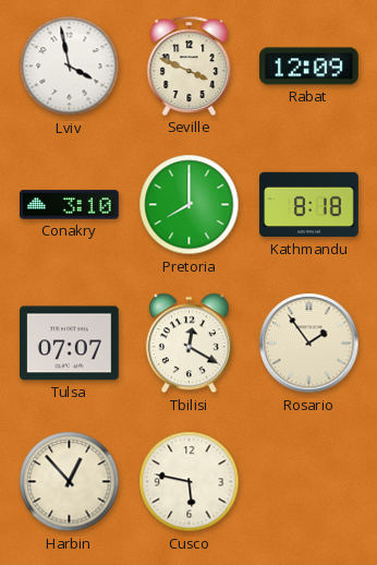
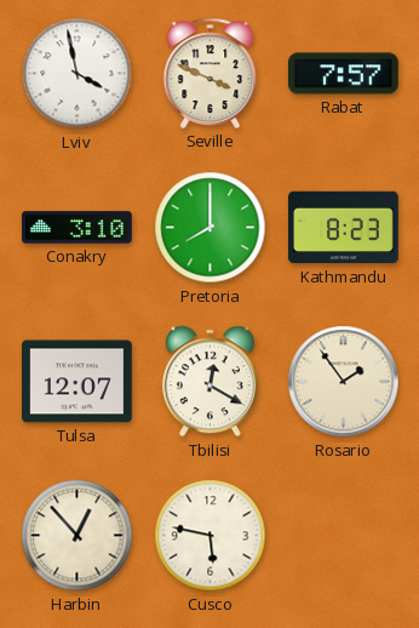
Rabat: 12:09 -> 7:57
Kathmandu: 8:18 -> 8:23
Tulsa: 07:07 -> 12:07
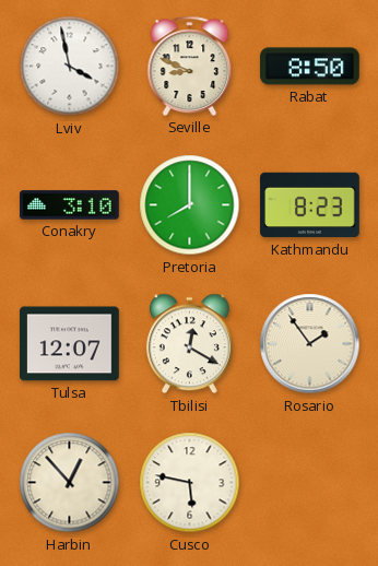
Seville: 3:49 -> 8:49
Rabat: 7:57 -> 8:50
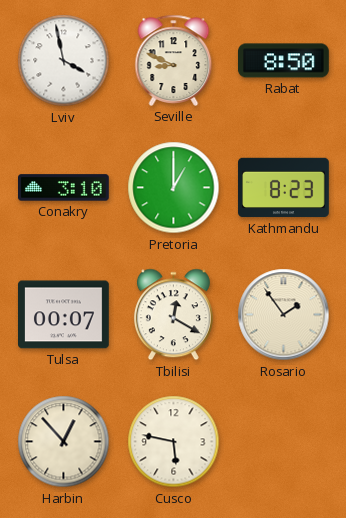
Pretoria: 8:00 -> 1:00
Tulsa: 12:07 -> 00:07
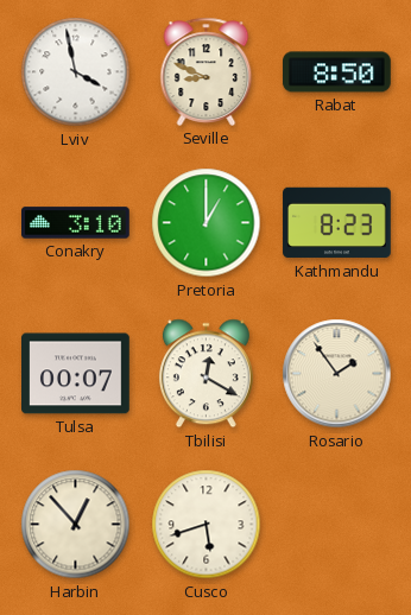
Cusco: 5:47 -> 5:42
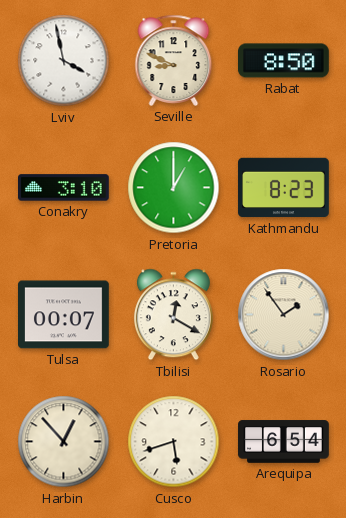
Arequipa: none -> 6:54
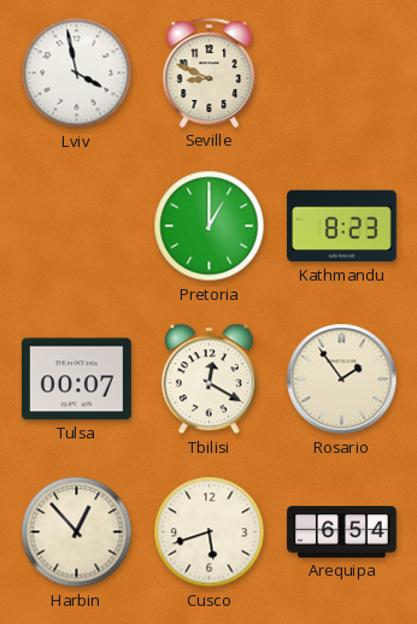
Rabat: 8:50 -> none
Conakry: 3:10 -> none
